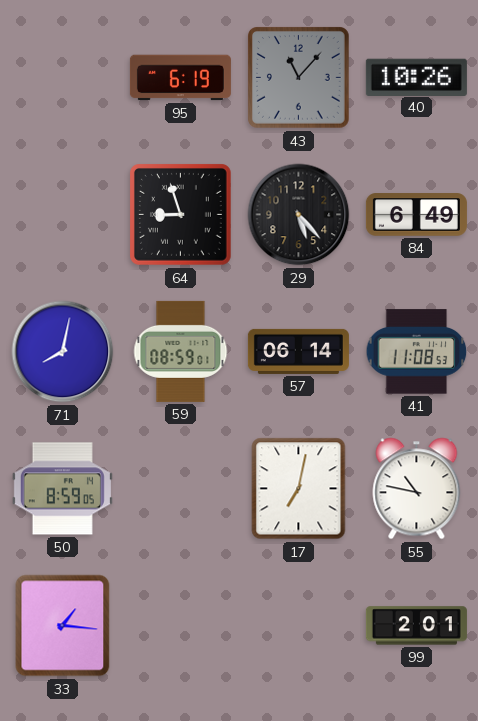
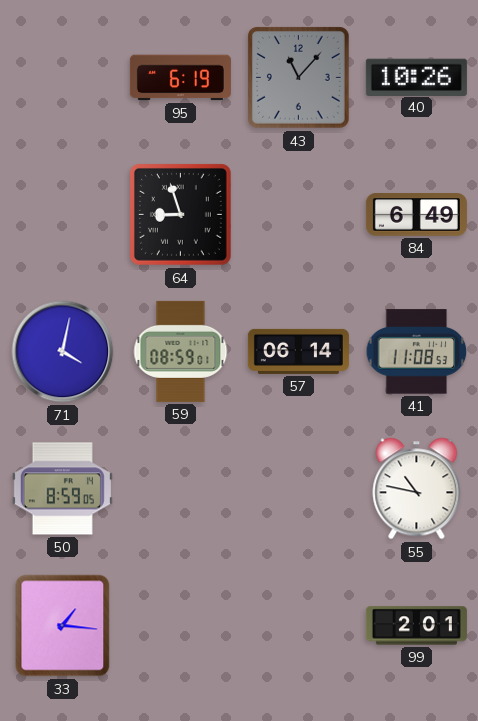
29: 5:23 -> none
71: 8:02 -> 4:02
17: 7:02 -> none
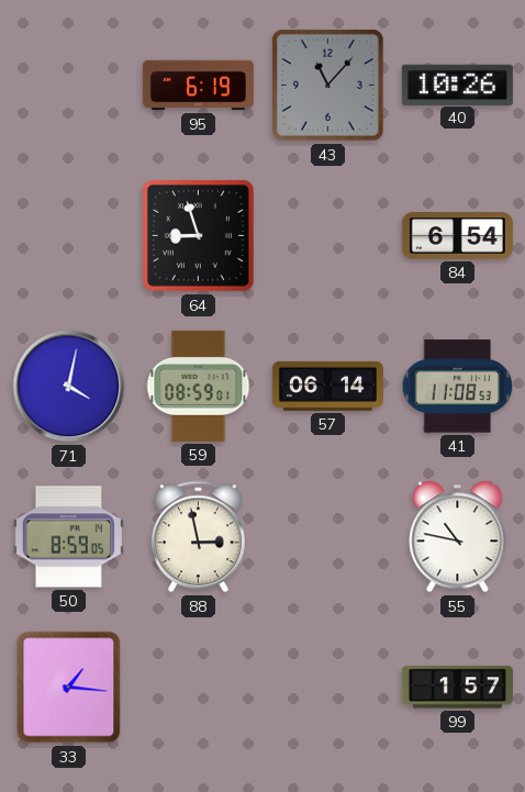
84: 6:49 -> 6:54
88: none -> 2:58
99: 2:01 -> 1:57
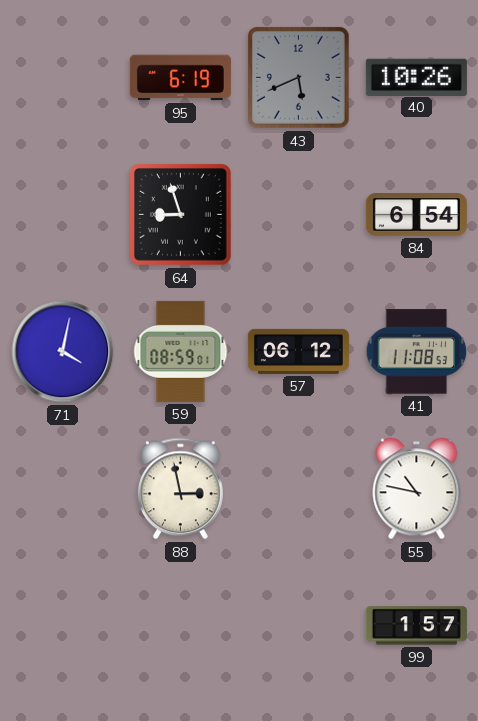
43: 11:07 -> 5:41
57: 06:14 -> 06:12
50: 8:59 -> none
33: 1:16 -> none
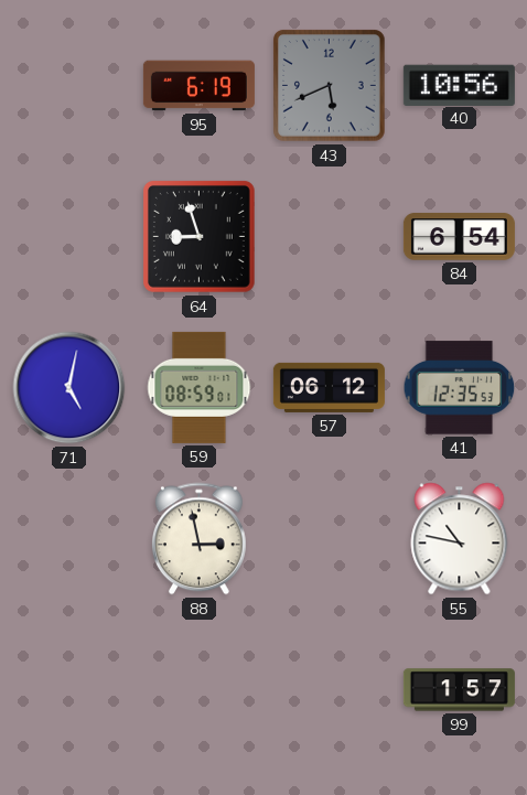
40: 10:26 -> 10:56
71: 4:02 -> 5:02
41: 11:08 -> 12:35
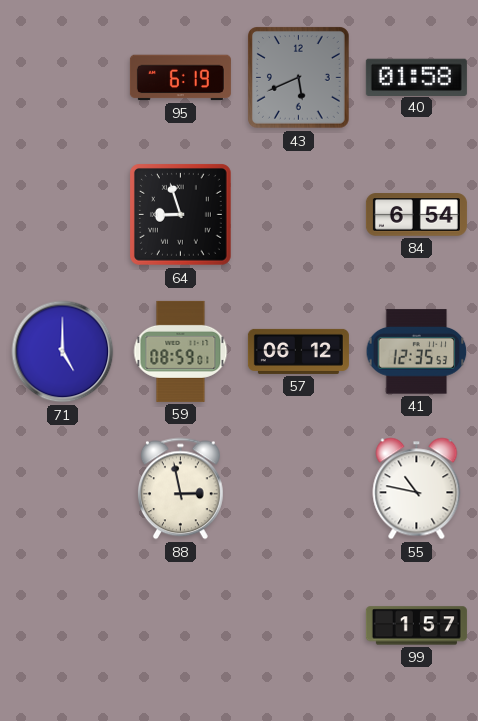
40: 10:56 -> 01:58
71: 5:02 -> 5:00
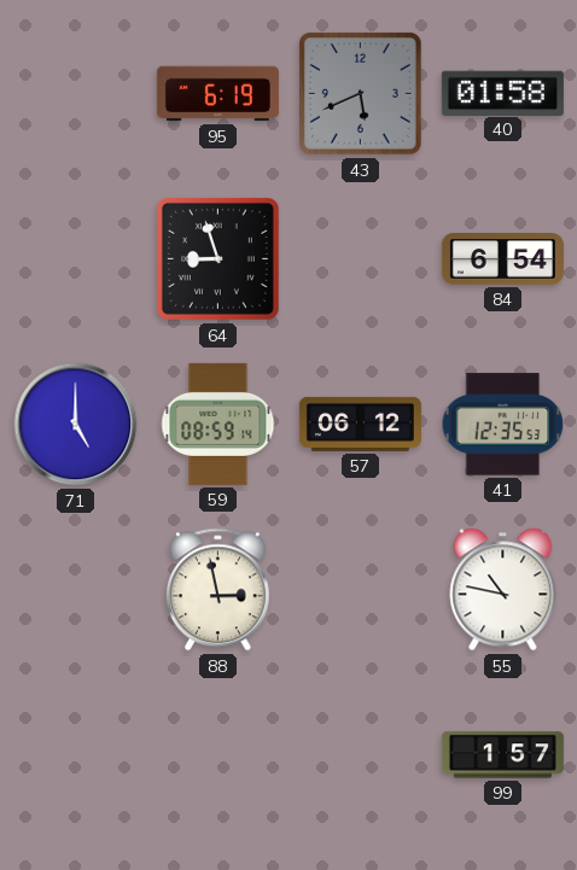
59: 08:59:01 -> 08:59:14
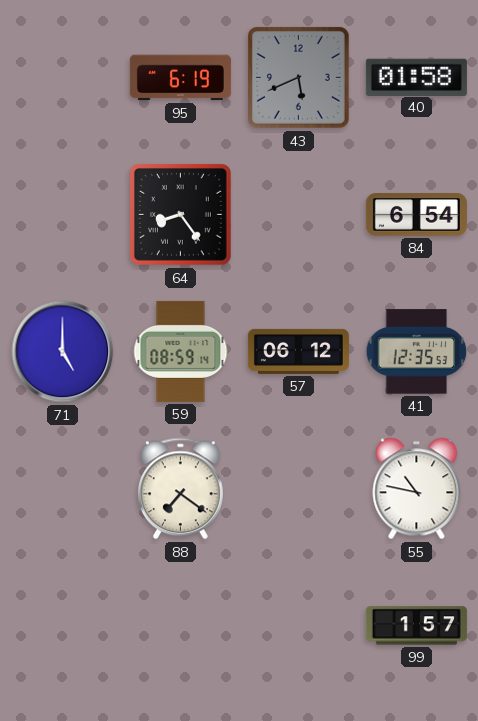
64: 8:57 -> 8:24
88: 2:58 -> 7:21
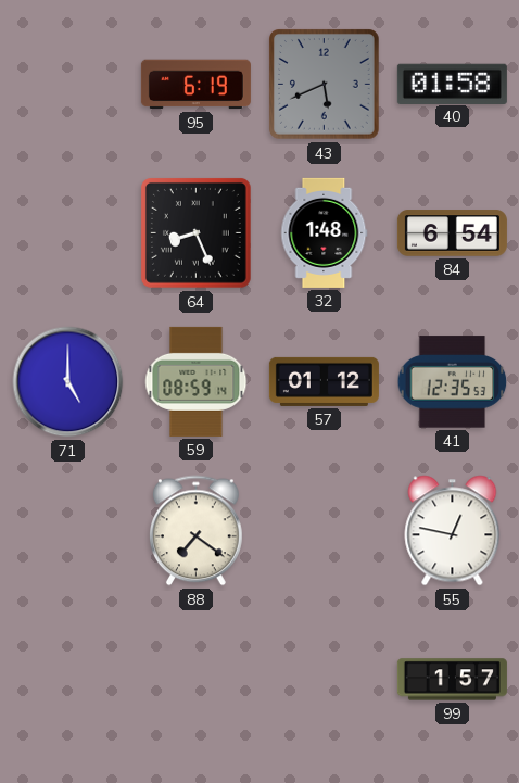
64: 8:24 -> 8:26
32: none -> 1:48
57: 06:12 -> 01:12
55: 10:47 -> 12:47
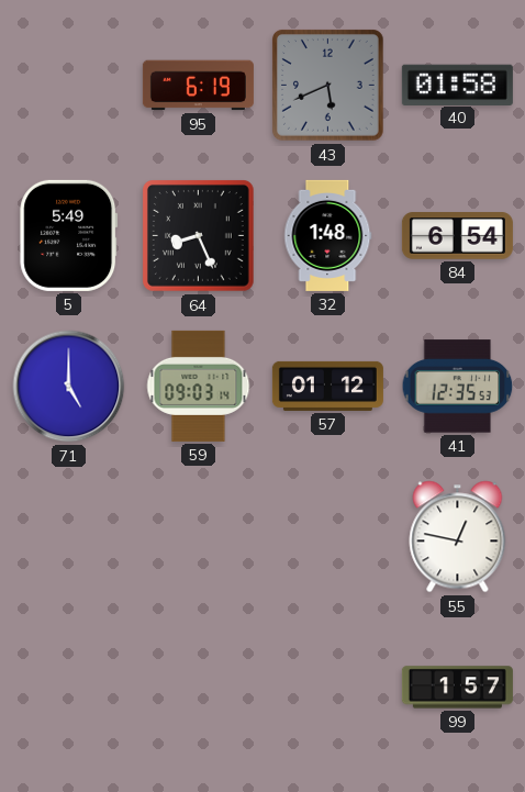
5: none -> 5:49
59: 08:59 -> 09:03
88: 7:21 -> none
